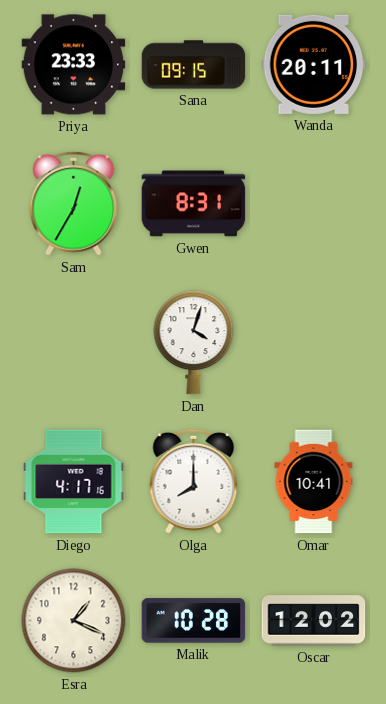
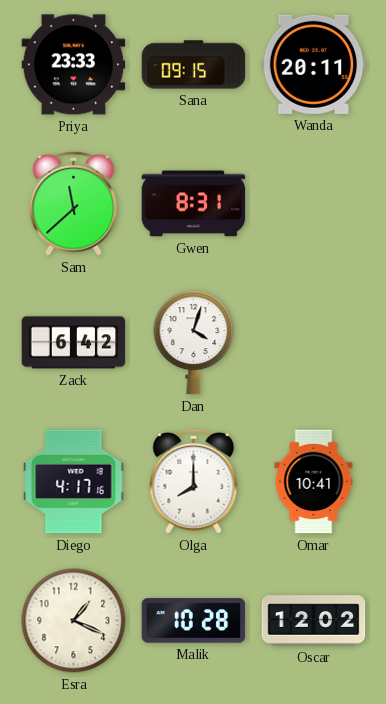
Sam: 12:35 -> 11:38
Zack: none -> 6:42
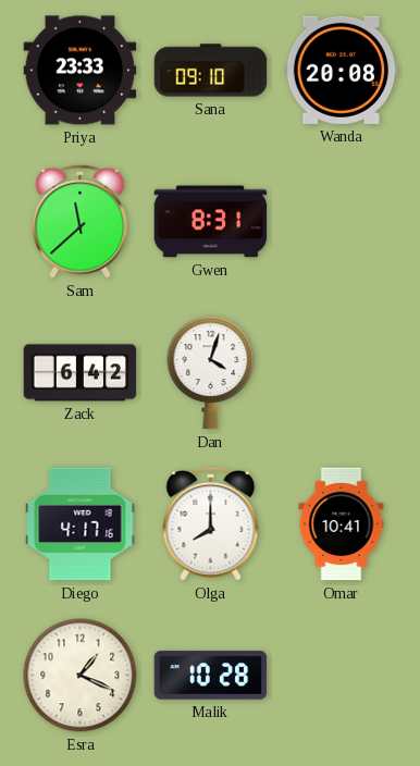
Sana: 09:15 -> 09:10
Wanda: 20:11 -> 20:08
Oscar: 12:02 -> none
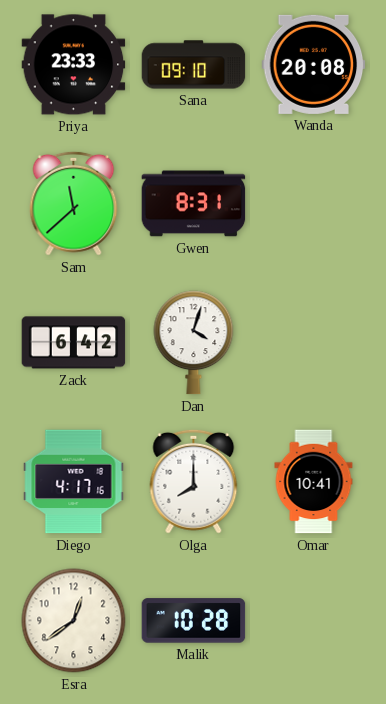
Esra: 1:19 -> 12:39
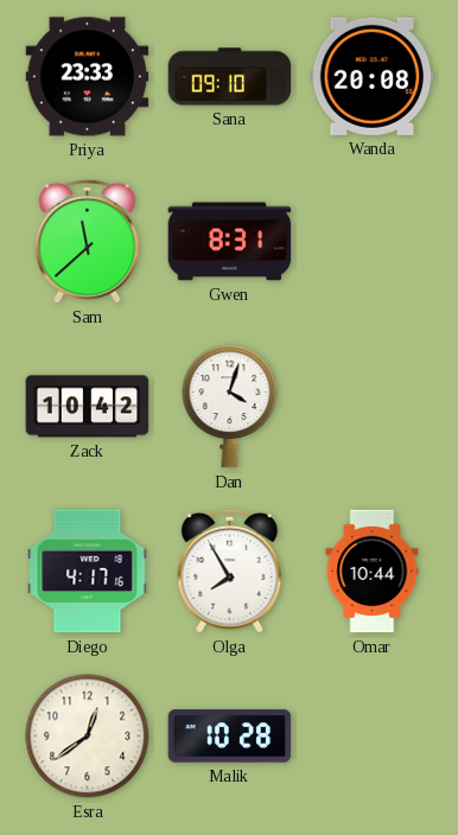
Zack: 6:42 -> 10:42
Olga: 8:00 -> 7:55
Omar: 10:41 -> 10:44
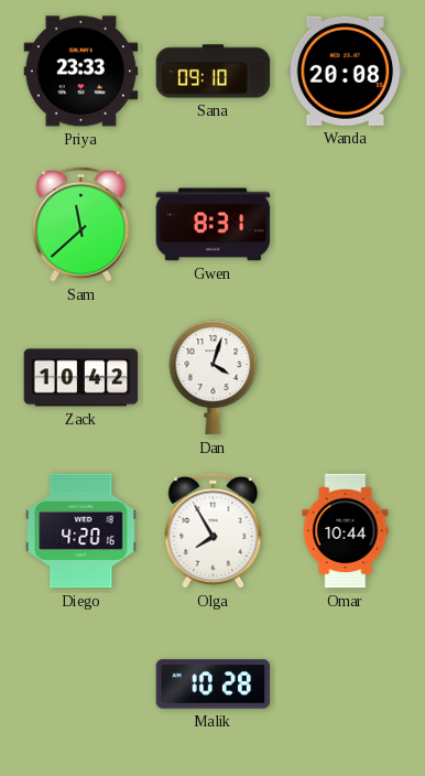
Diego: 4:17 -> 4:20
Esra: 12:39 -> none
